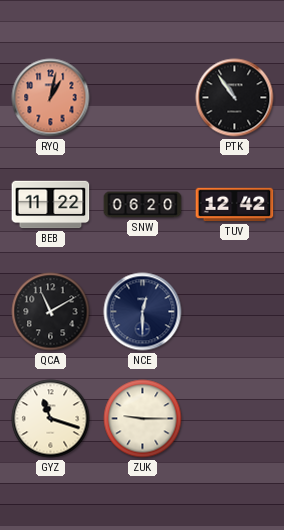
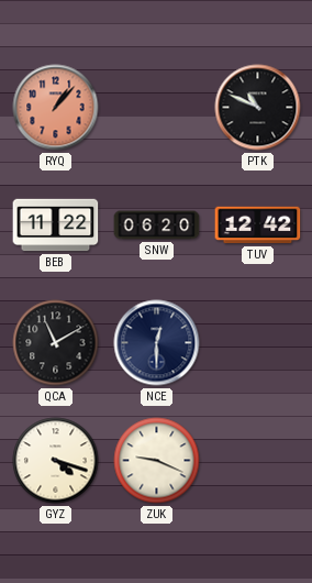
RYQ: 1:02 -> 1:07
PTK: 10:54 -> 10:49
GYZ: 11:18 -> 4:18
ZUK: 9:15 -> 9:19
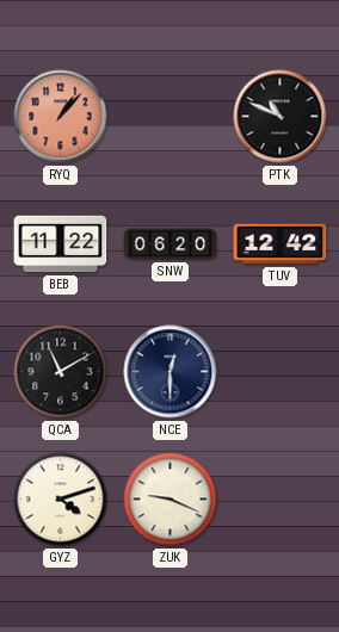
GYZ: 4:18 -> 4:12
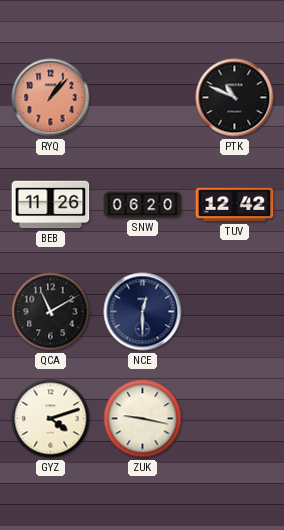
BEB: 11:22 -> 11:26
ZUK: 9:19 -> 9:17
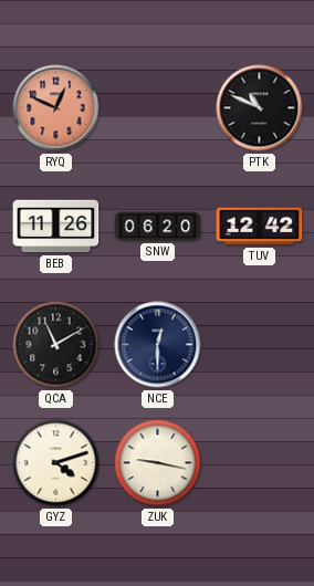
RYQ: 1:07 -> 12:49
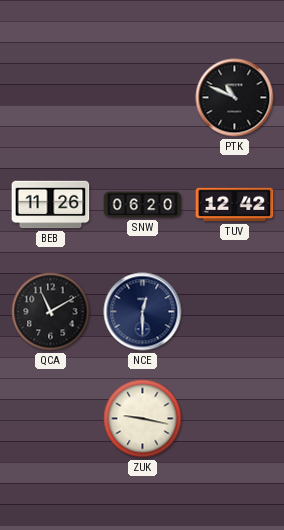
RYQ: 12:49 -> none
GYZ: 4:12 -> none
